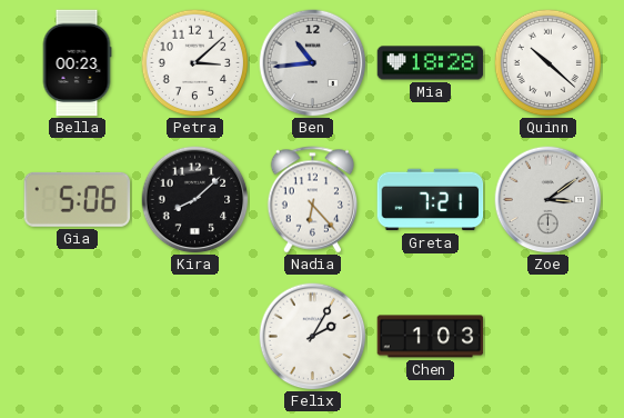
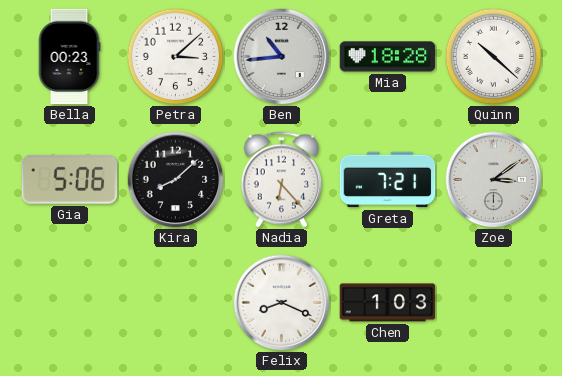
Felix: 2:05 -> 8:19
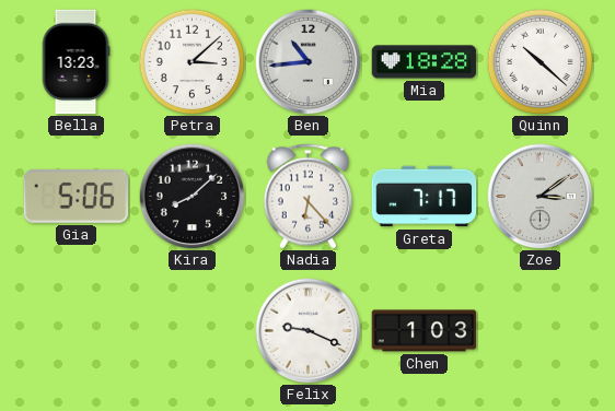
Bella: 00:23 -> 13:23
Greta: 7:21 -> 7:17
Felix: 8:19 -> 9:19
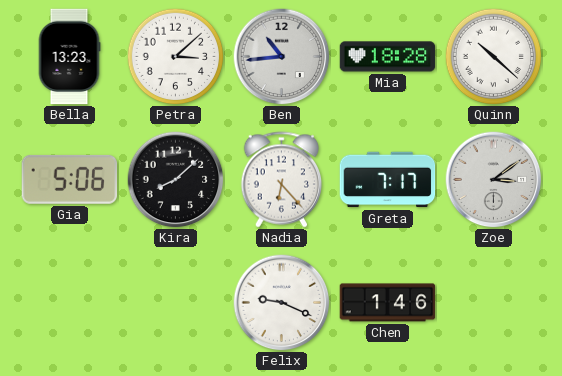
Chen: 1:03 -> 1:46
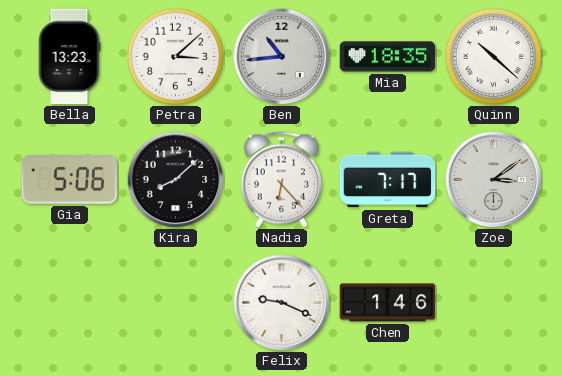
Mia: 18:28 -> 18:35
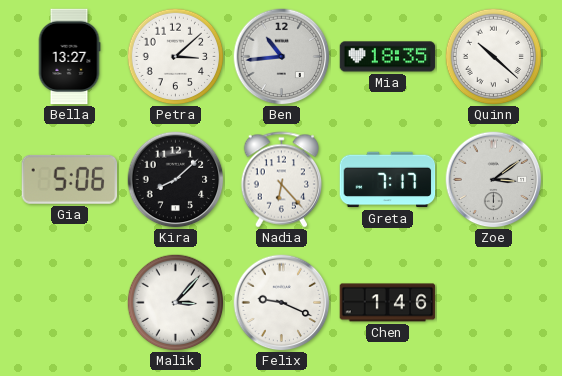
Bella: 13:23 -> 13:27
Malik: none -> 3:07
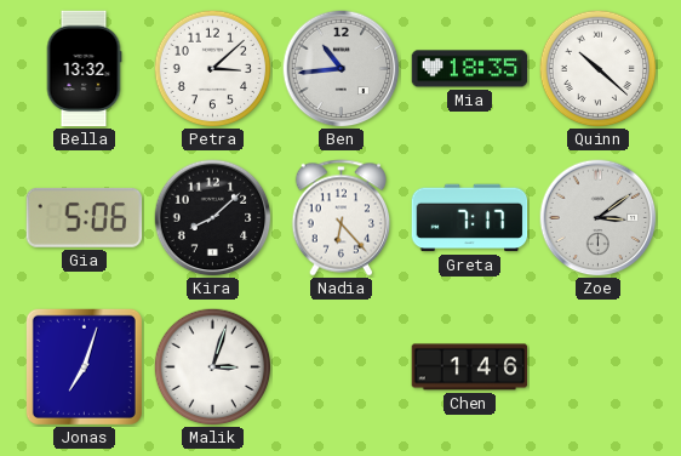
Bella: 13:27 -> 13:32
Jonas: none -> 7:03
Malik: 3:07 -> 3:03
Felix: 9:19 -> none
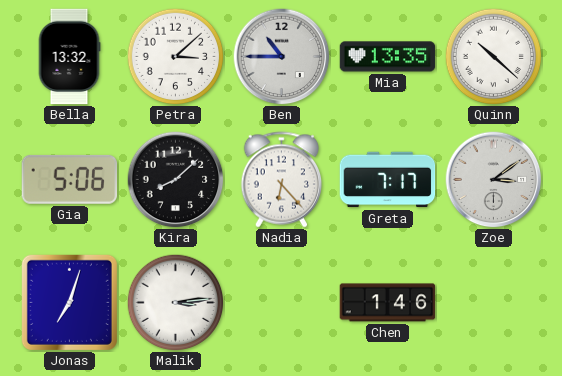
Ben: 10:44 -> 10:45
Mia: 18:35 -> 13:35
Malik: 3:03 -> 3:14
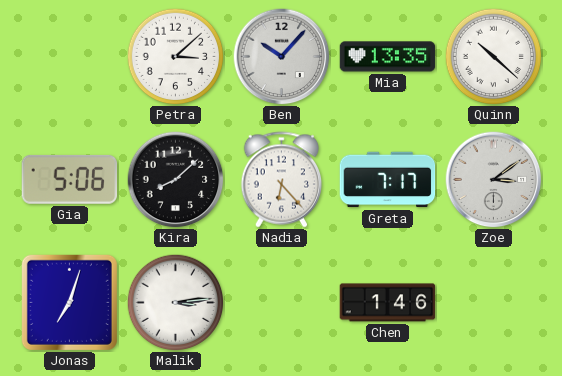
Bella: 13:32 -> none
Ben: 10:45 -> 10:07
